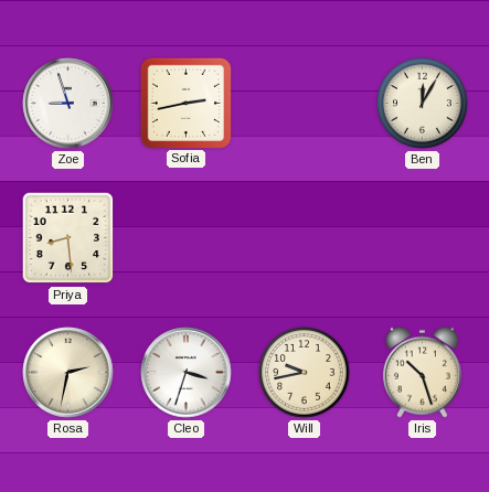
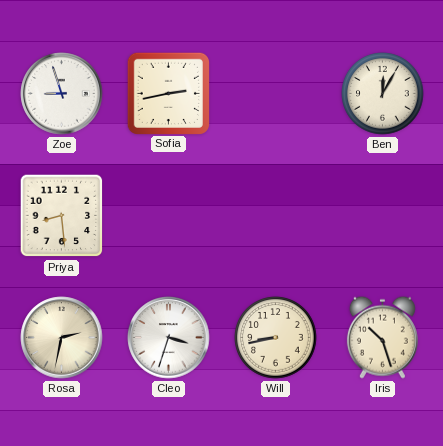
Will: 9:43 -> 8:43
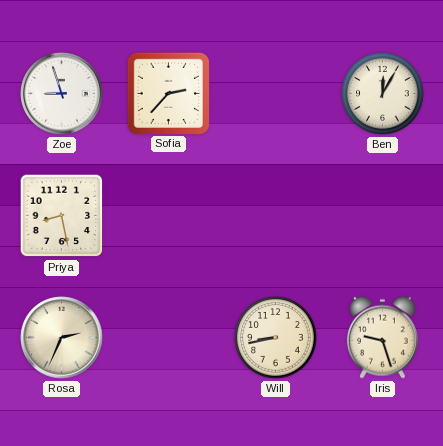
Sofia: 2:43 -> 2:37
Priya: 8:29 -> 8:28
Rosa: 2:32 -> 2:34
Cleo: 3:33 -> none
Iris: 10:27 -> 9:27
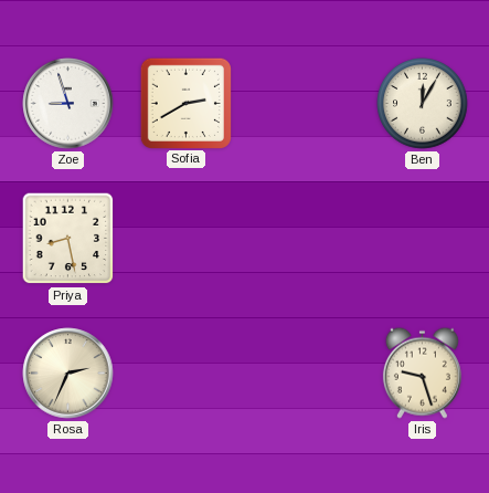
Sofia: 2:37 -> 2:40
Will: 8:43 -> none
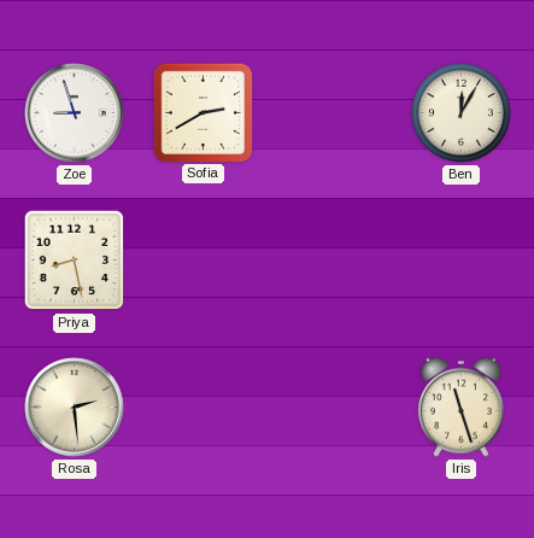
Rosa: 2:34 -> 2:29
Iris: 9:27 -> 11:27
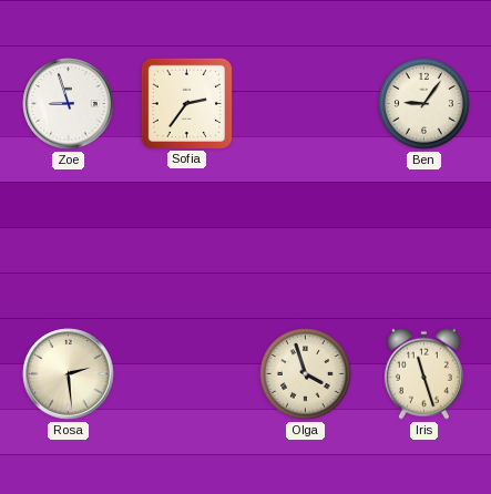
Sofia: 2:40 -> 2:36
Ben: 12:05 -> 9:06
Priya: 8:28 -> none
Olga: none -> 3:57
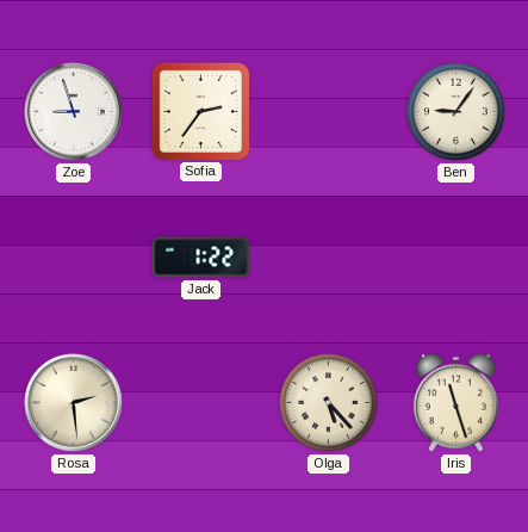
Jack: none -> 1:22
Olga: 3:57 -> 5:23
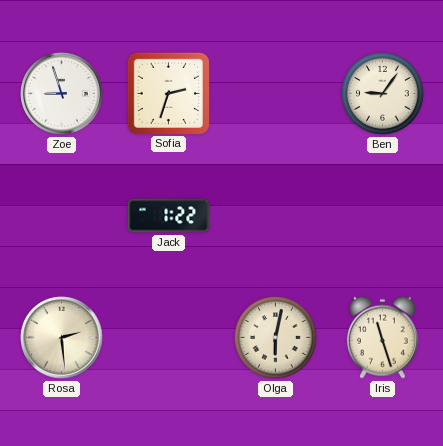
Sofia: 2:36 -> 2:33
Olga: 5:23 -> 6:02
